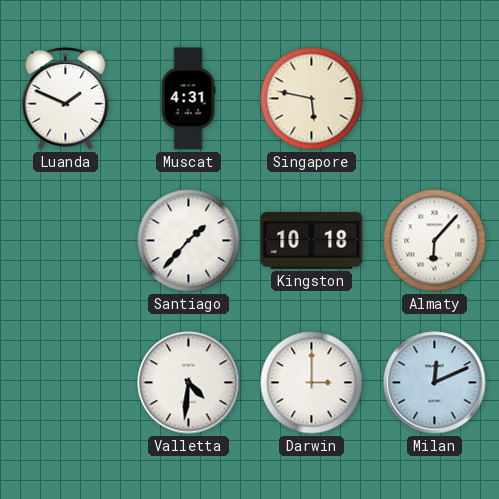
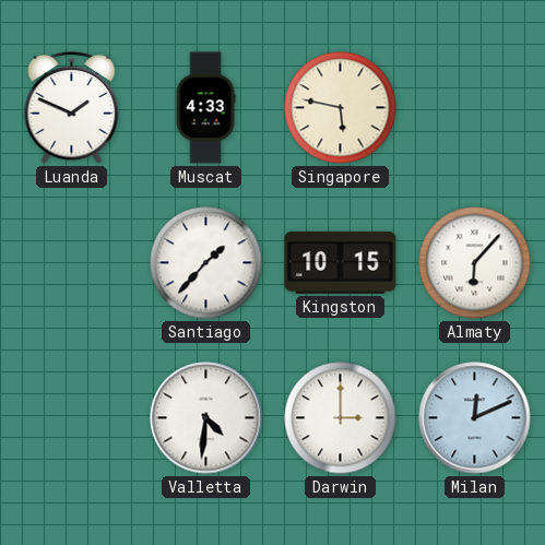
Muscat: 4:31 -> 4:33
Kingston: 10:18 -> 10:15
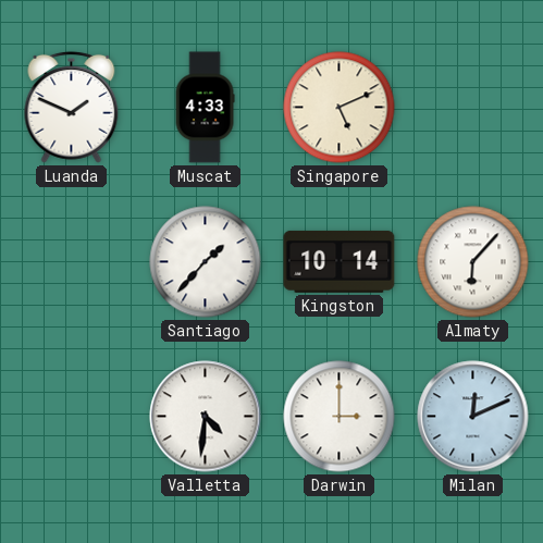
Singapore: 5:47 -> 5:11
Kingston: 10:15 -> 10:14
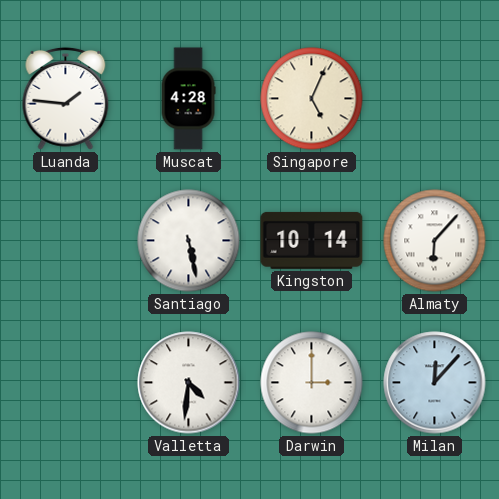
Luanda: 1:49 -> 1:46
Muscat: 4:33 -> 4:28
Singapore: 5:11 -> 5:04
Santiago: 1:37 -> 5:28
Milan: 12:11 -> 12:07
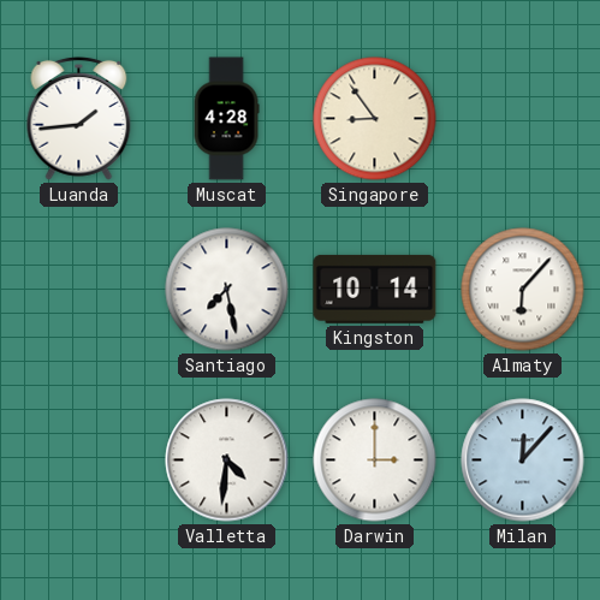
Luanda: 1:46 -> 1:44
Singapore: 5:04 -> 8:54
Santiago: 5:28 -> 7:28
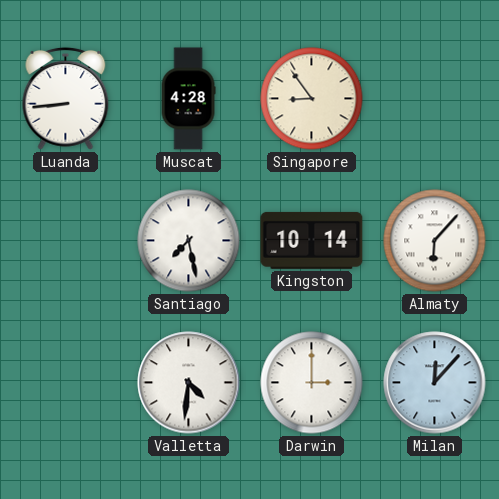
Luanda: 1:44 -> 8:44
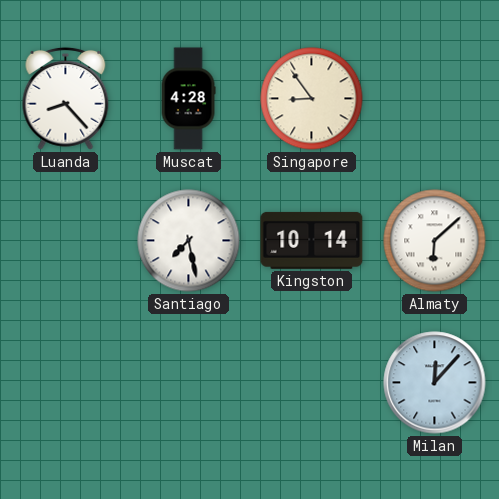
Luanda: 8:44 -> 8:23
Almaty: 6:07 -> 6:08
Valletta: 4:31 -> none
Darwin: 3:00 -> none
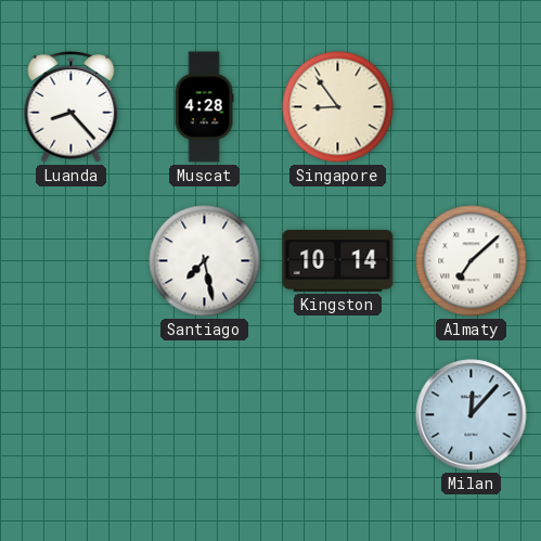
Almaty: 6:08 -> 7:08
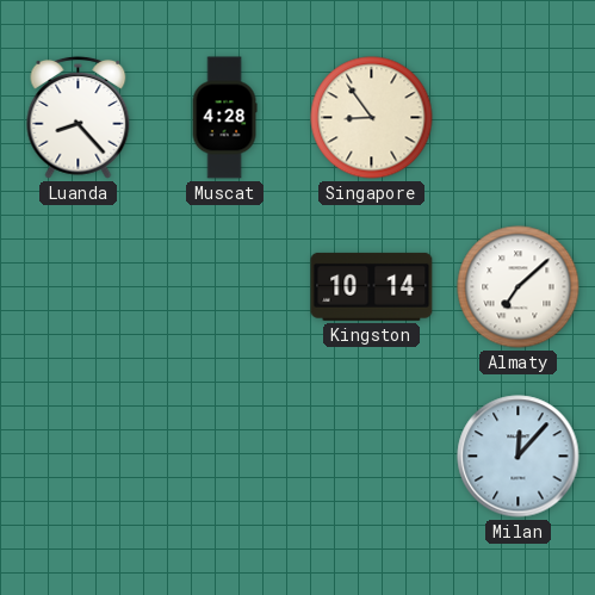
Santiago: 7:28 -> none
